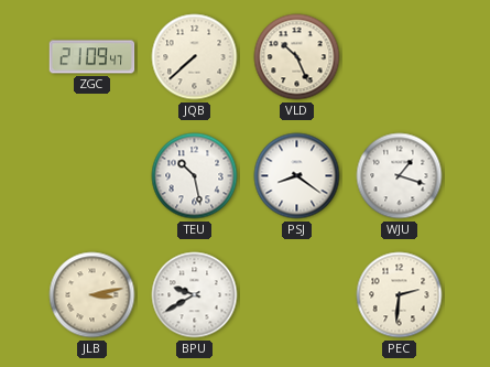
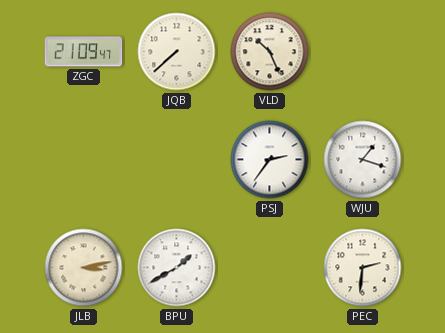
TEU: 10:28 -> none
PSJ: 8:21 -> 2:36
BPU: 9:40 -> 1:40
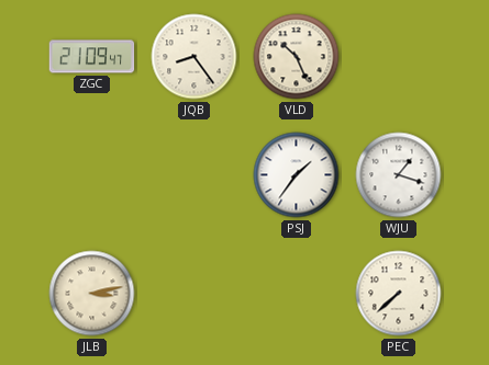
JQB: 7:38 -> 8:24
PSJ: 2:36 -> 1:36
BPU: 1:40 -> none
PEC: 2:31 -> 7:38
